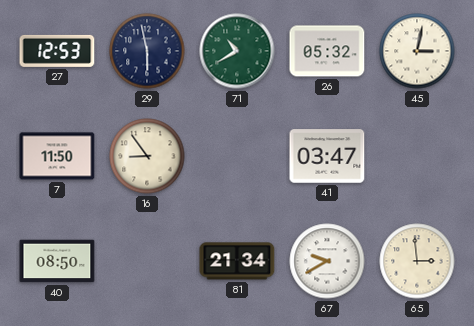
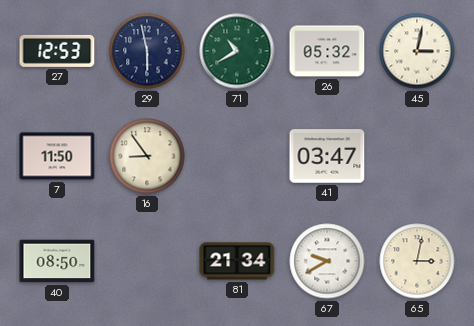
65: 2:59 -> 3:02
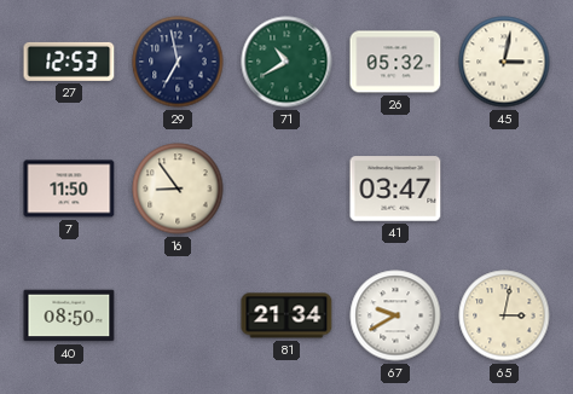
29: 5:58 -> 6:58
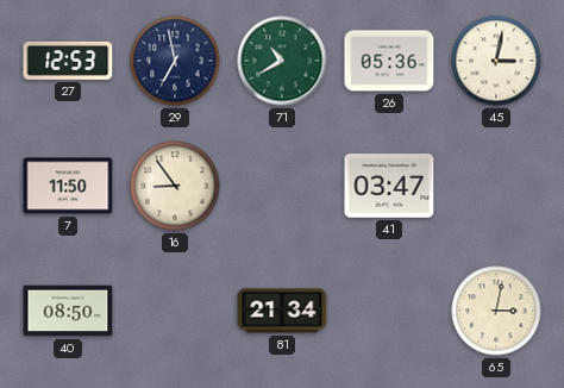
26: 05:32 -> 05:36
67: 9:40 -> none
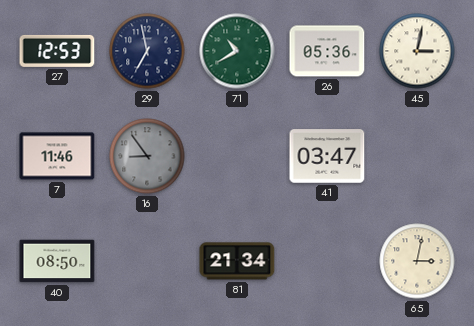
7: 11:50 -> 11:46
16 dial: cream -> grey
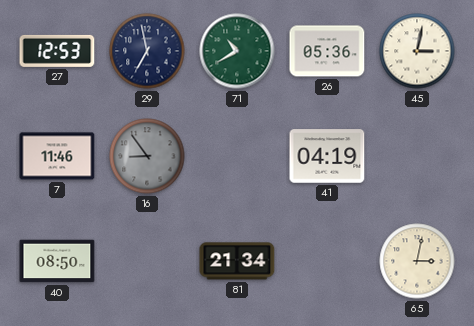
41: 03:47 -> 04:19
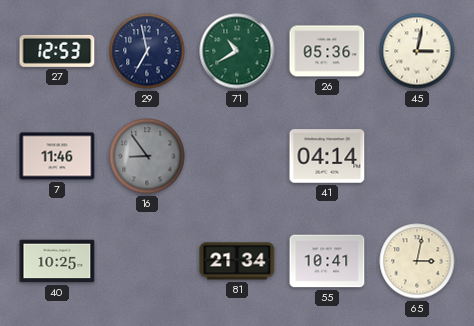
41: 04:19 -> 04:14
40: 08:50 -> 10:25
55: none -> 10:41
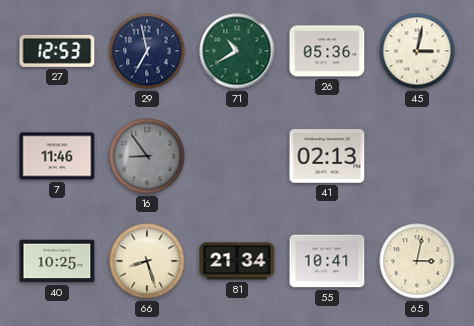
41: 04:14 -> 02:13
66: none -> 8:27
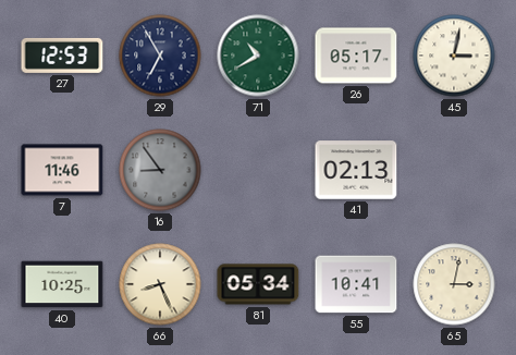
29: 6:58 -> 6:55
26: 05:36 -> 05:17
66: 8:27 -> 8:26
81: 21:34 -> 05:34
